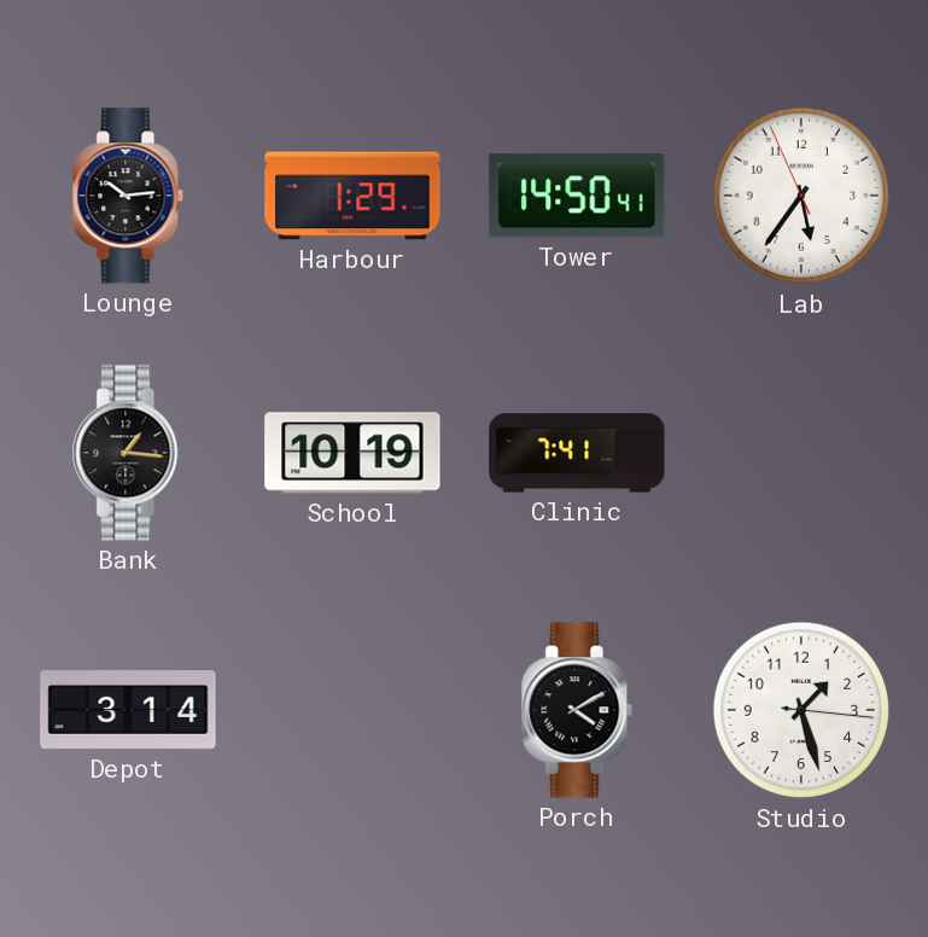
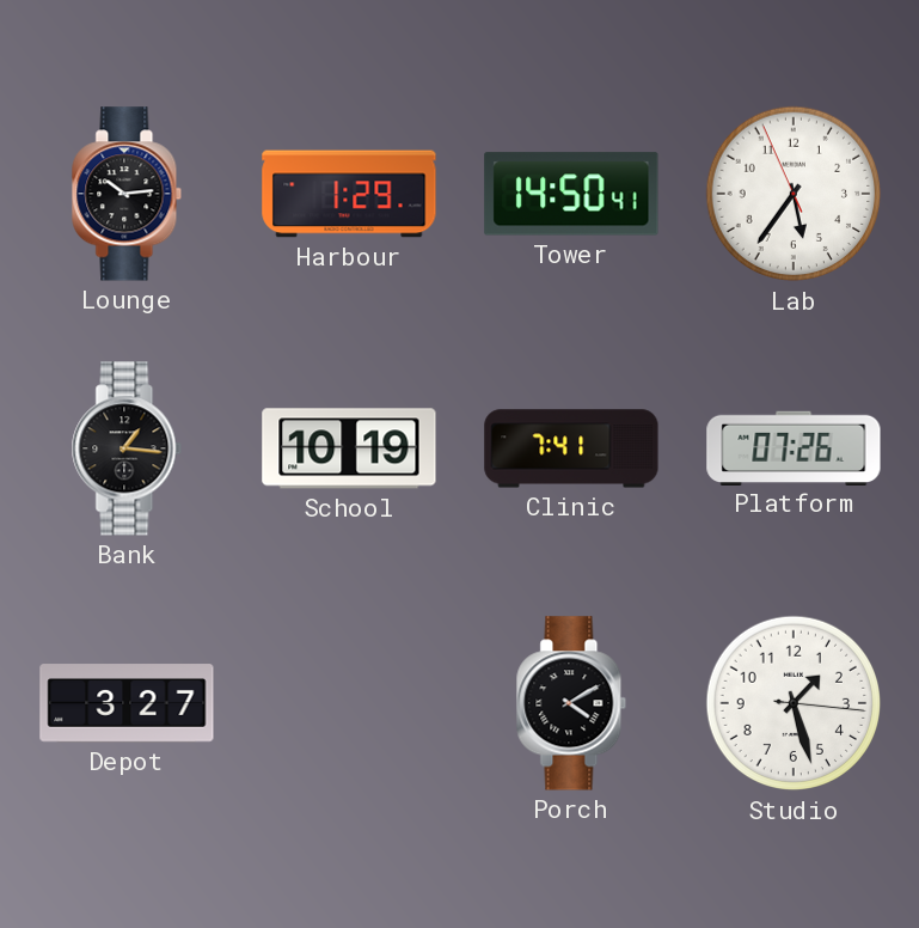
Platform: none -> 07:26
Depot: 3:14 -> 3:27
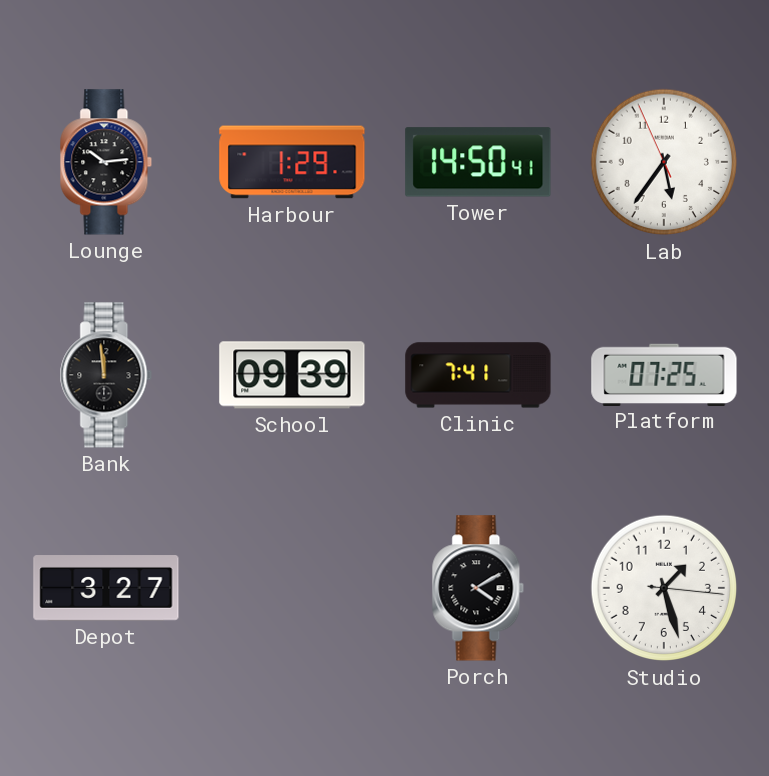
Bank: 1:16 -> 11:59
School: 10:19 -> 09:39
Platform: 07:26 -> 07:25
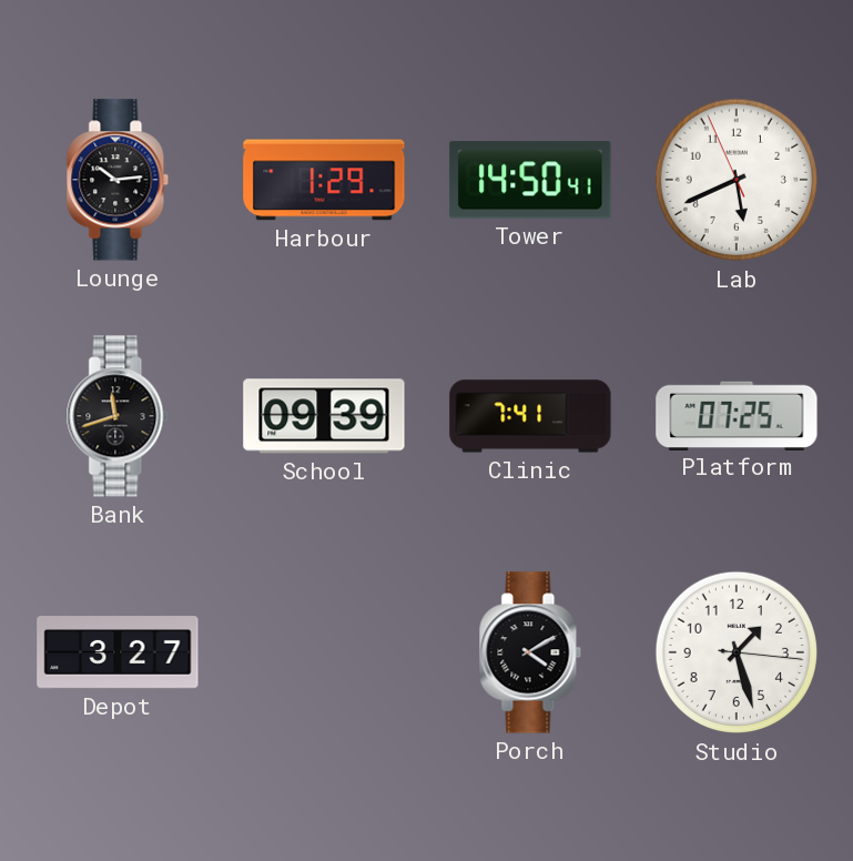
Lab: 5:35 -> 5:40
Bank: 11:59 -> 11:42
